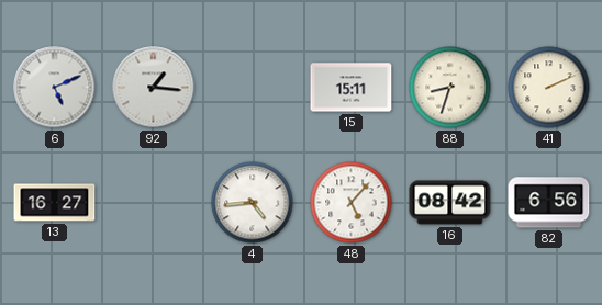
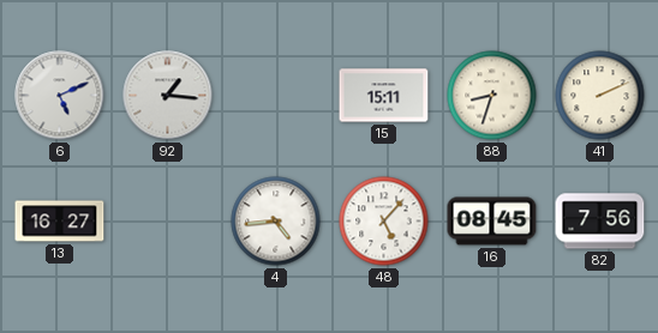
16: 08:42 -> 08:45
82: 6:56 -> 7:56
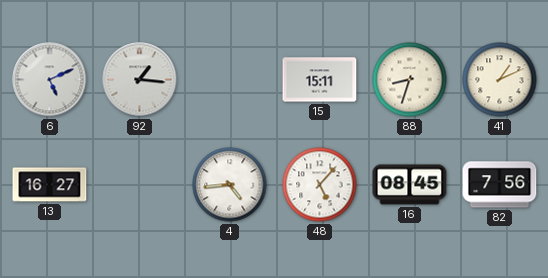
41: 2:11 -> 1:11
